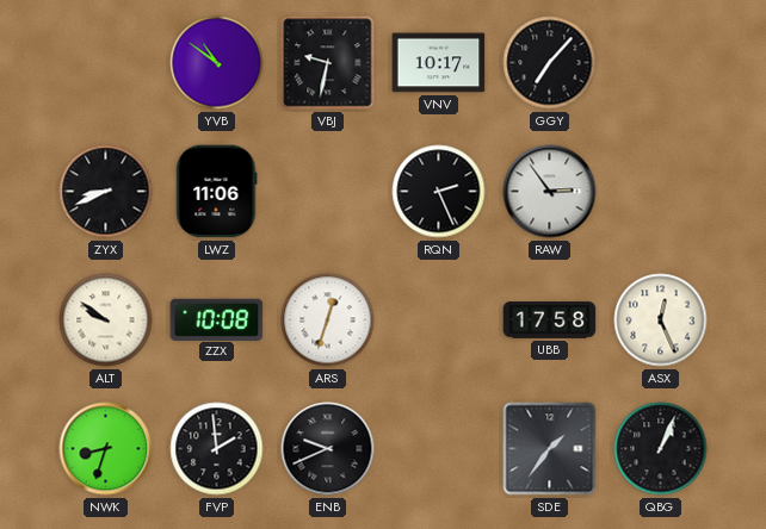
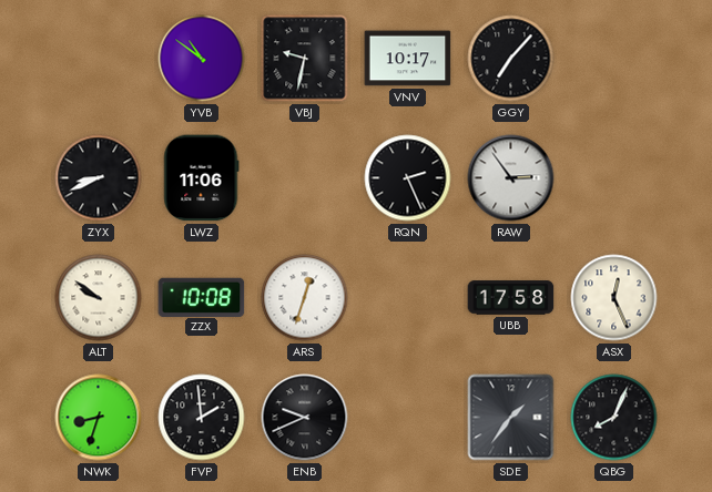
QBG: 1:04 -> 8:04
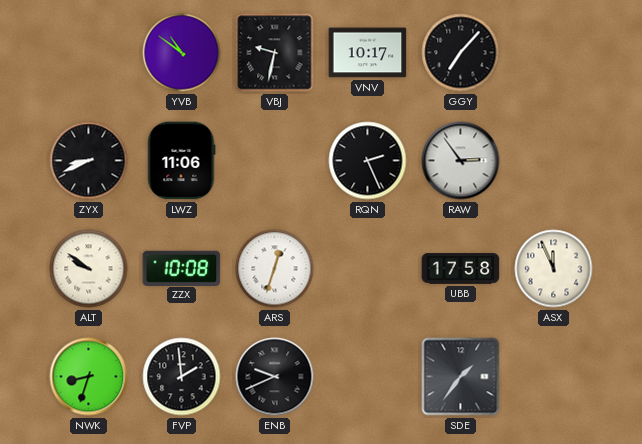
ASX: 12:26 -> 11:56
QBG: 8:04 -> none
